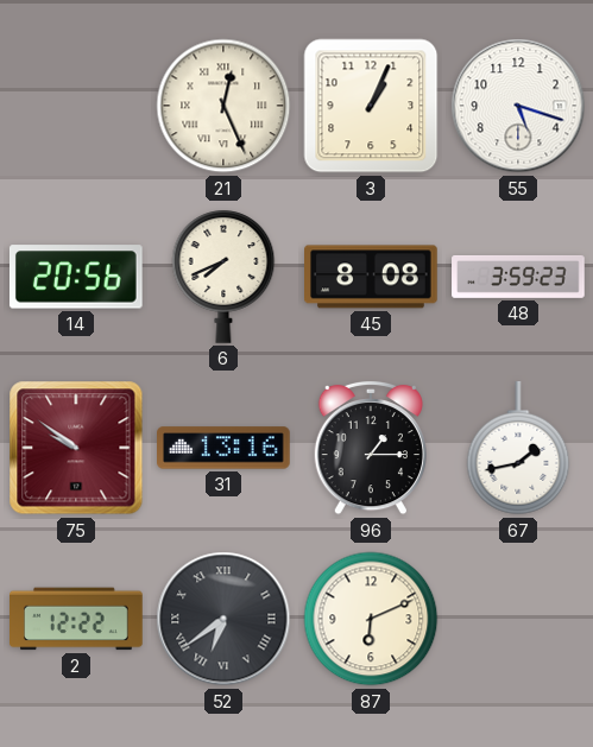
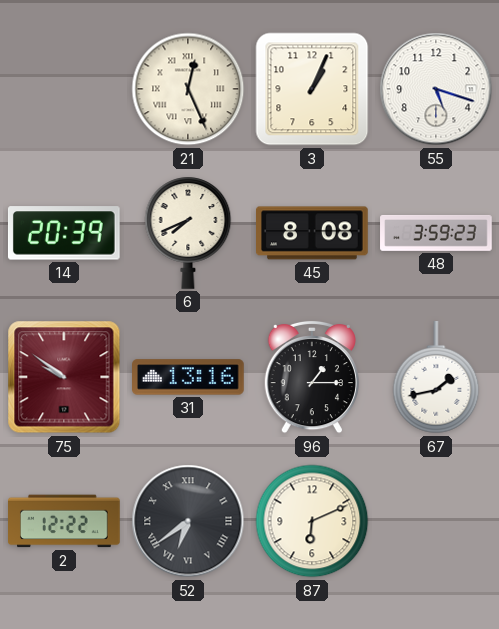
14: 20:56 -> 20:39
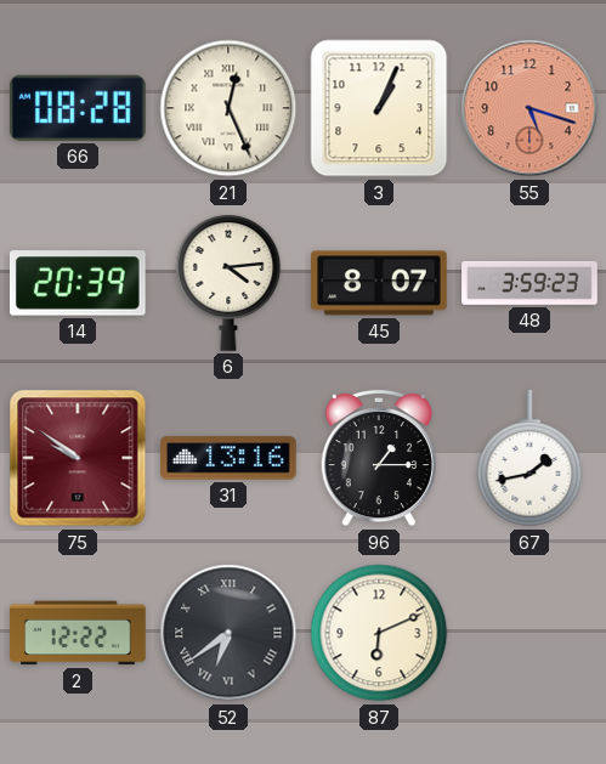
66: none -> 08:28
55 dial: white -> salmon
6: 7:41 -> 4:14
45: 8:08 -> 8:07
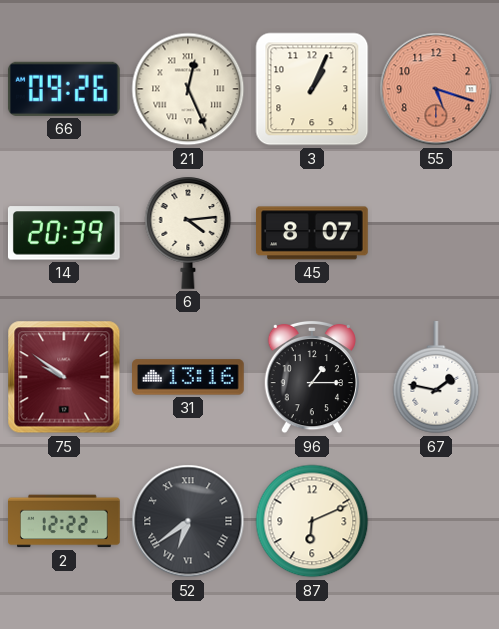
66: 08:28 -> 09:26
48: 3:59 -> none
67: 1:43 -> 1:47
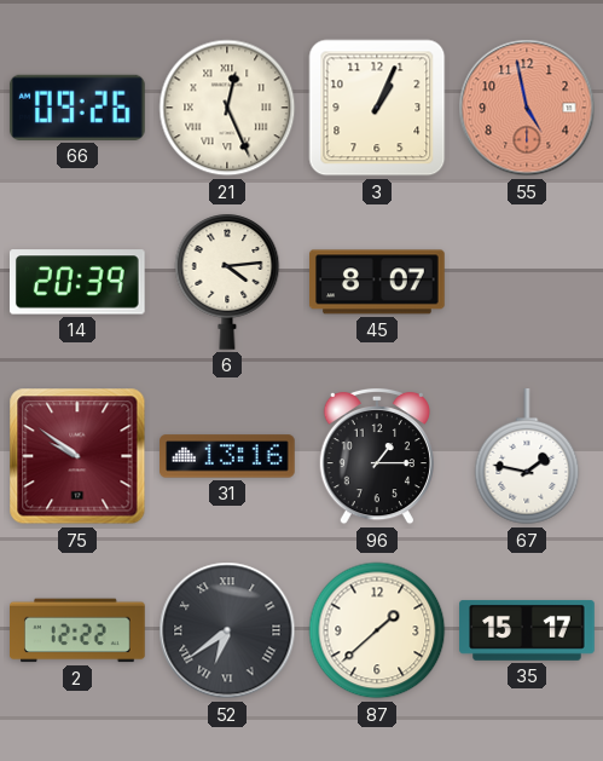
55: 5:18 -> 4:58
87: 6:11 -> 1:38
35: none -> 15:17
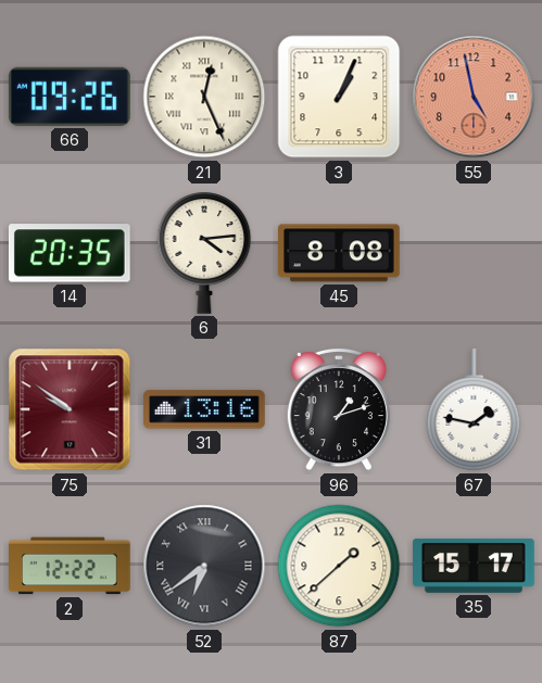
14: 20:39 -> 20:35
45: 8:07 -> 8:08
96: 1:15 -> 1:12
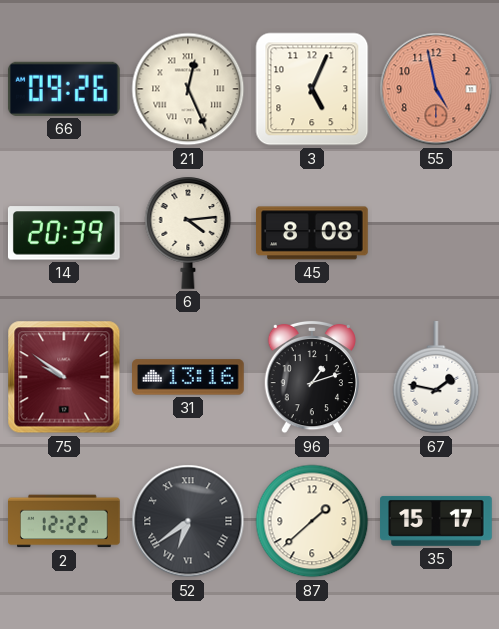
3: 1:04 -> 5:04
14: 20:35 -> 20:39
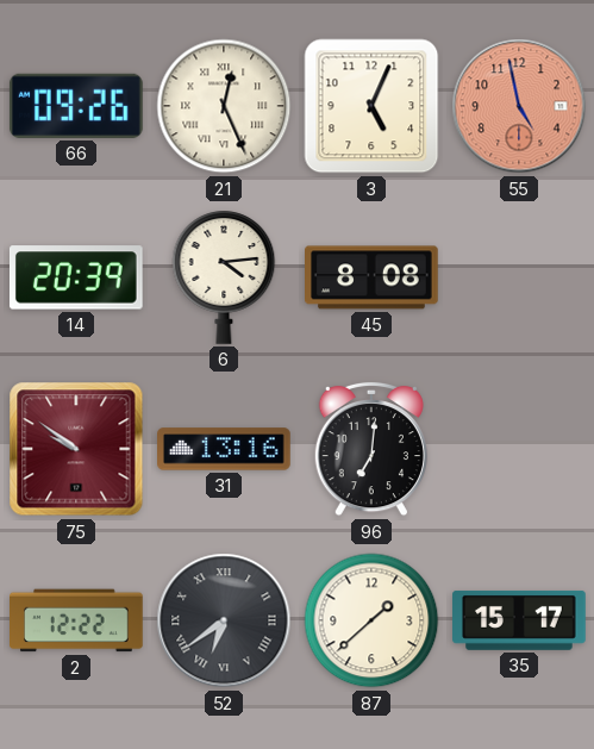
96: 1:12 -> 7:01
67: 1:47 -> none
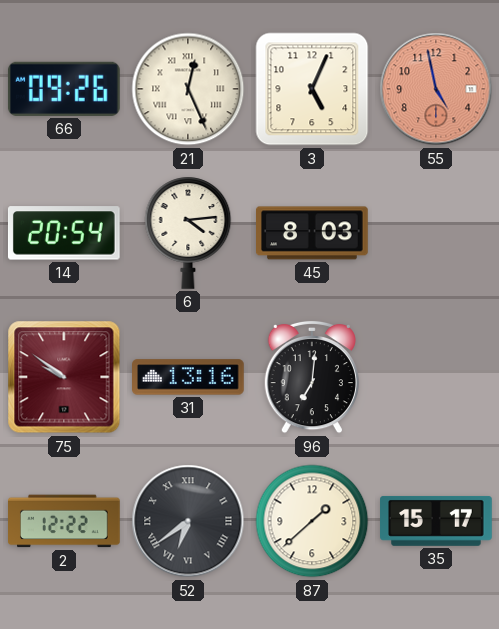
14: 20:39 -> 20:54
45: 8:08 -> 8:03
